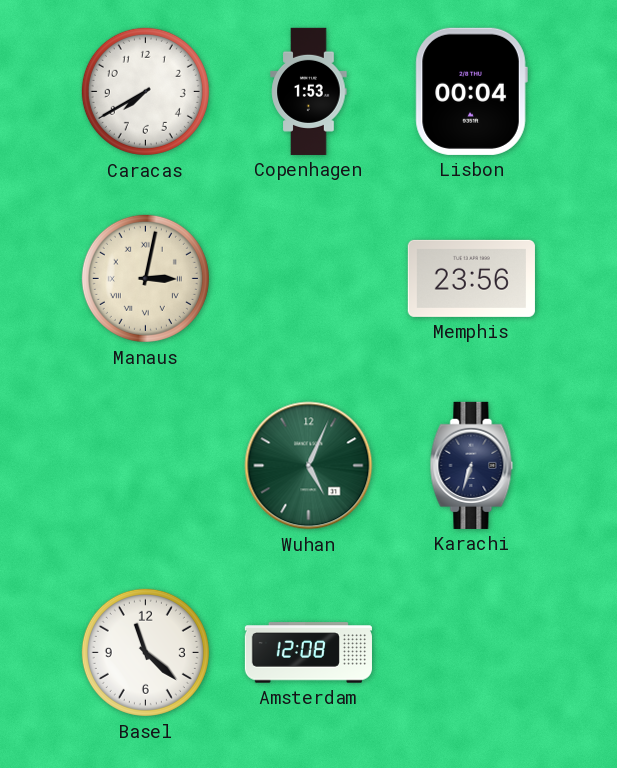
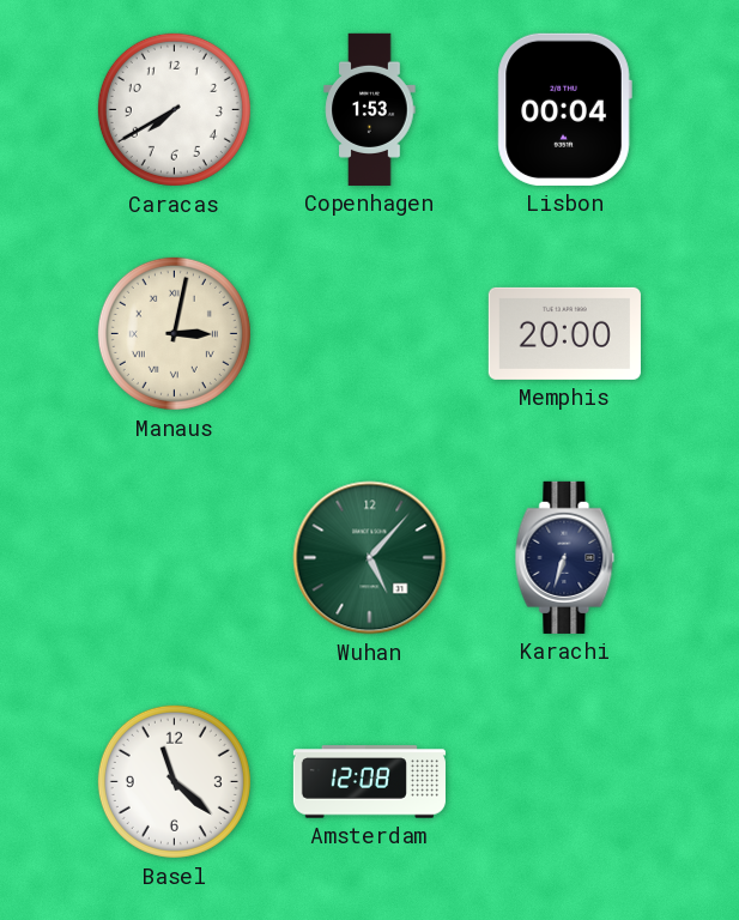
Memphis: 23:56 -> 20:00
Wuhan: 5:04 -> 5:07
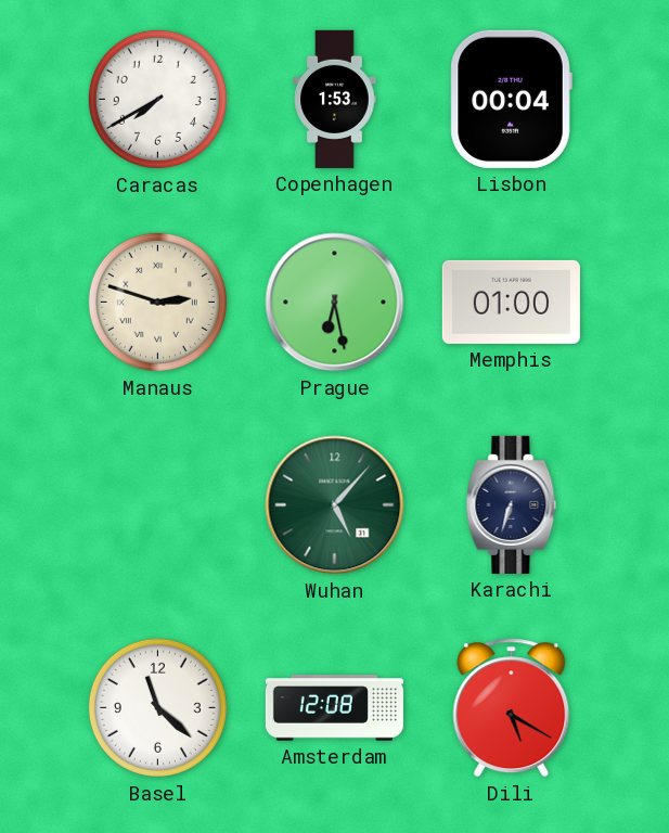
Manaus: 3:02 -> 2:48
Prague: none -> 6:28
Memphis: 20:00 -> 01:00
Dili: none -> 5:20
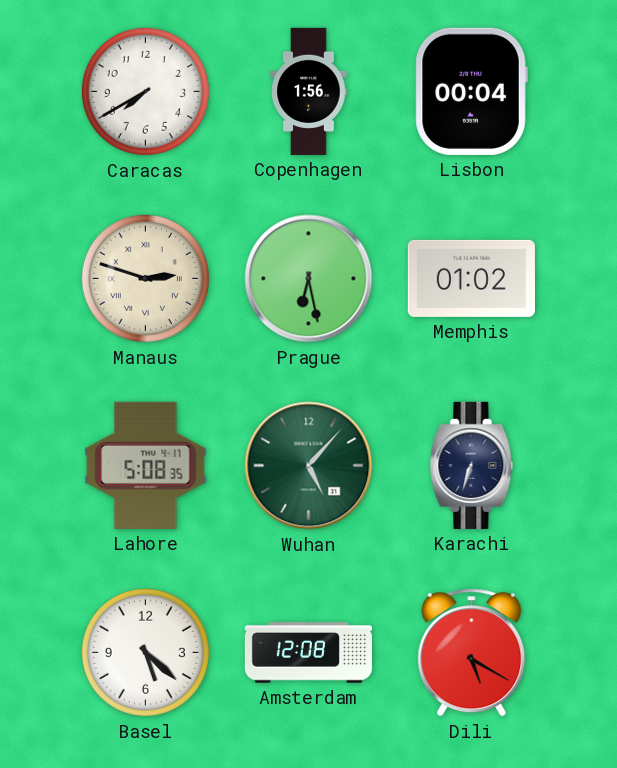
Copenhagen: 1:53 -> 1:56
Memphis: 01:00 -> 01:02
Lahore: none -> 5:08
Basel: 11:22 -> 5:22
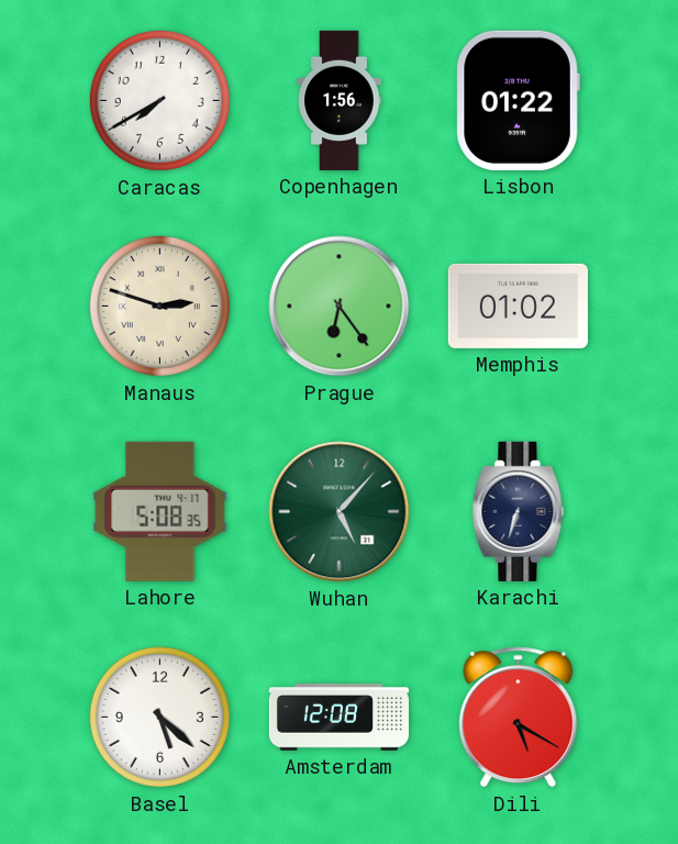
Lisbon: 00:04 -> 01:22
Prague: 6:28 -> 6:24
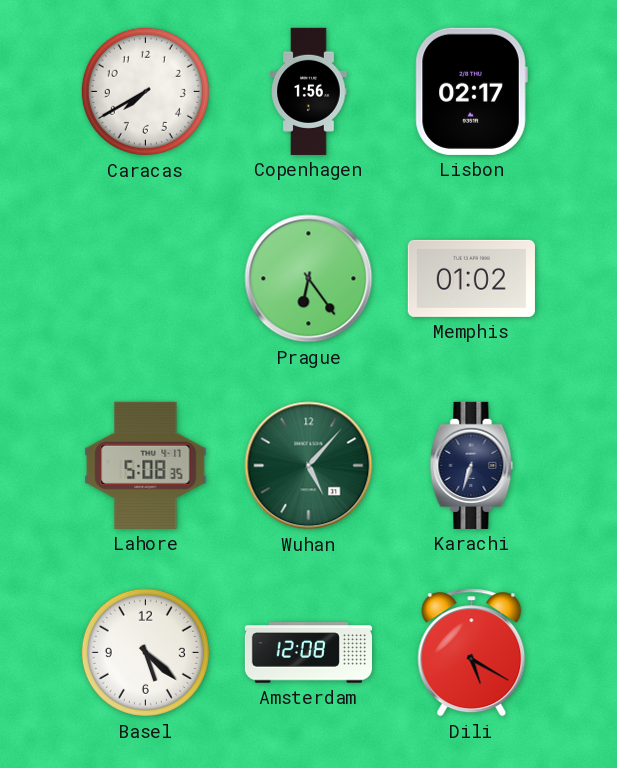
Lisbon: 01:22 -> 02:17
Manaus: 2:48 -> none
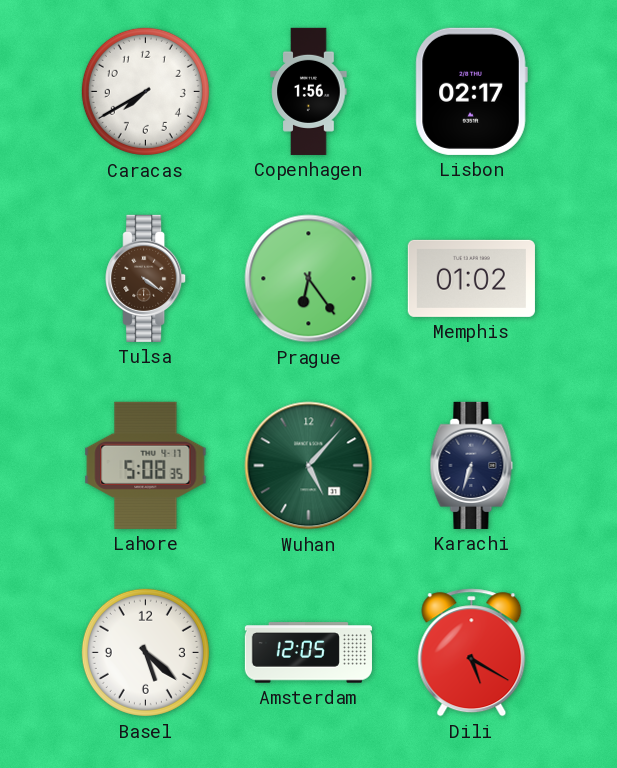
Tulsa: none -> 4:21
Amsterdam: 12:08 -> 12:05
